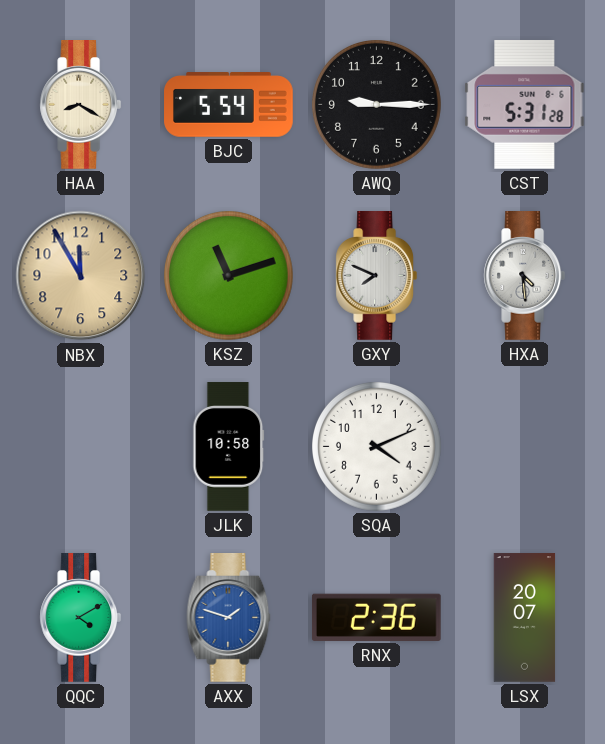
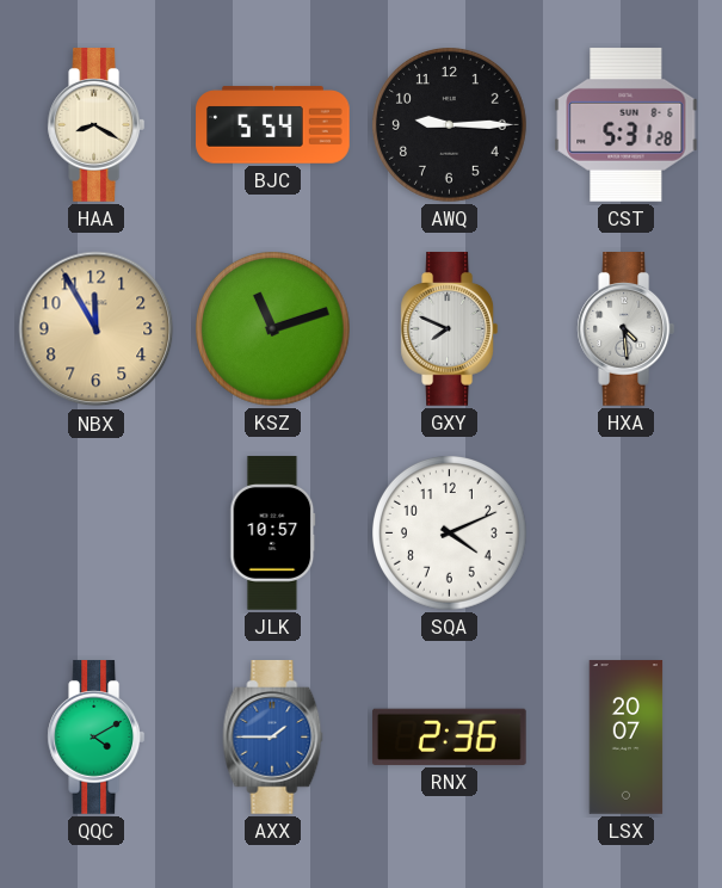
JLK: 10:58 -> 10:57
AXX: 1:48 -> 1:45
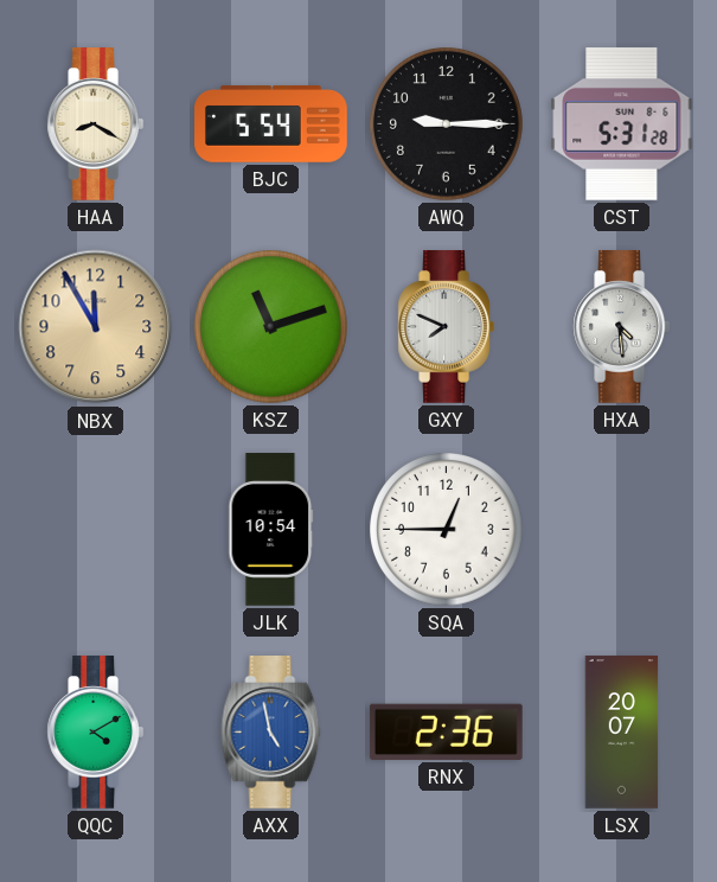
JLK: 10:57 -> 10:54
SQA: 4:11 -> 12:45
AXX: 1:45 -> 4:58
